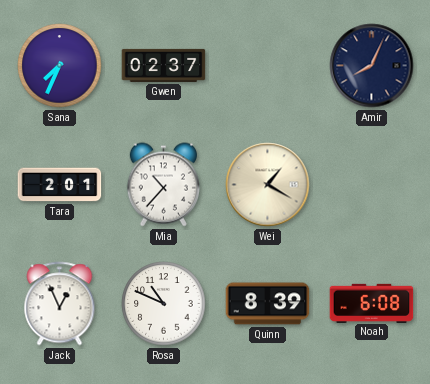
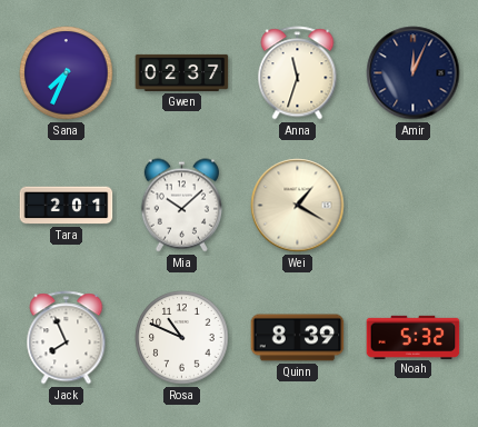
Anna: none -> 11:33
Amir: 8:04 -> 12:04
Mia: 10:37 -> 10:08
Jack: 12:56 -> 7:56
Noah: 6:08 -> 5:32
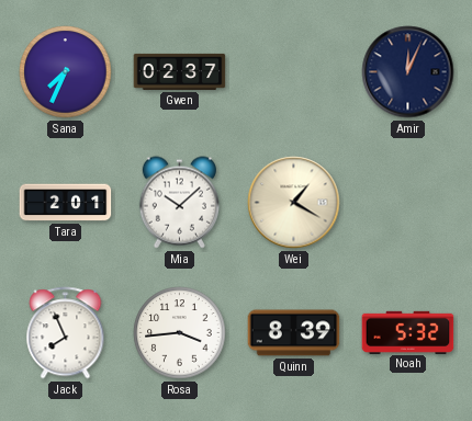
Anna: 11:33 -> none
Rosa: 10:49 -> 3:44
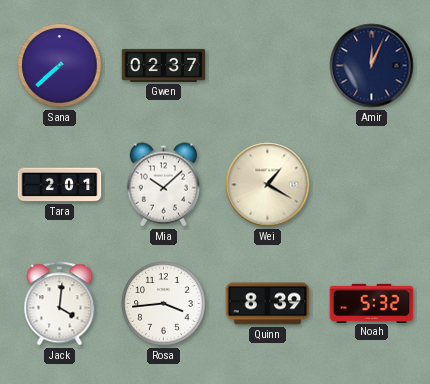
Sana: 7:34 -> 7:38
Jack: 7:56 -> 4:01
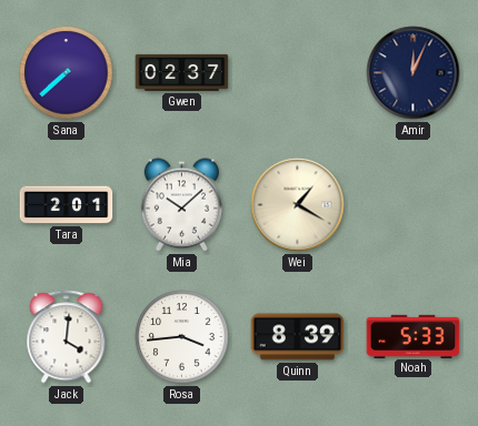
Noah: 5:32 -> 5:33
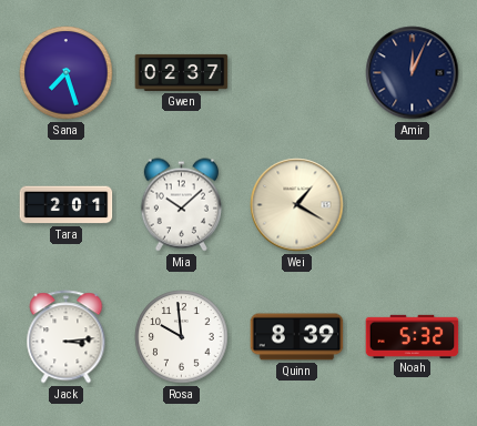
Sana: 7:38 -> 7:27
Jack: 4:01 -> 3:14
Rosa: 3:44 -> 9:59
Noah: 5:33 -> 5:32
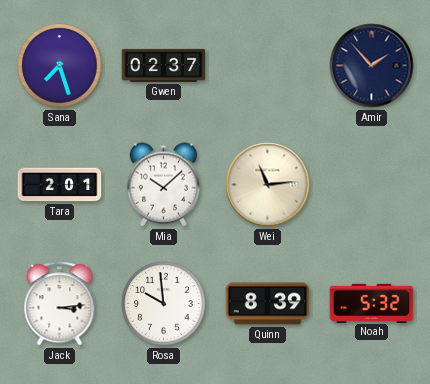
Amir: 12:04 -> 1:53
Wei: 1:20 -> 11:14
